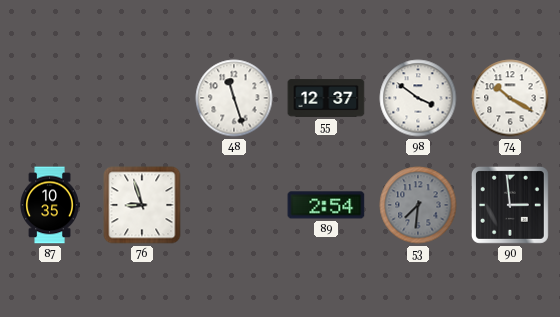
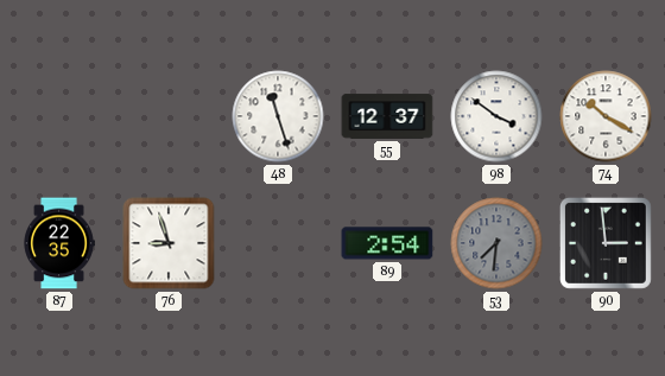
87: 10:35 -> 22:35
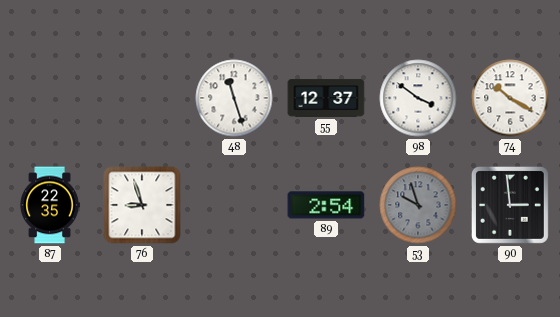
53: 7:31 -> 9:57
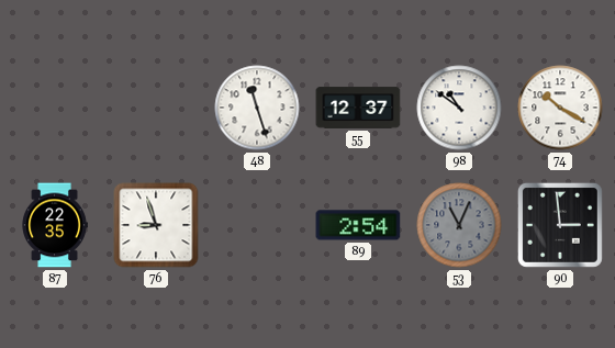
98: 3:51 -> 10:51
53: 9:57 -> 11:04
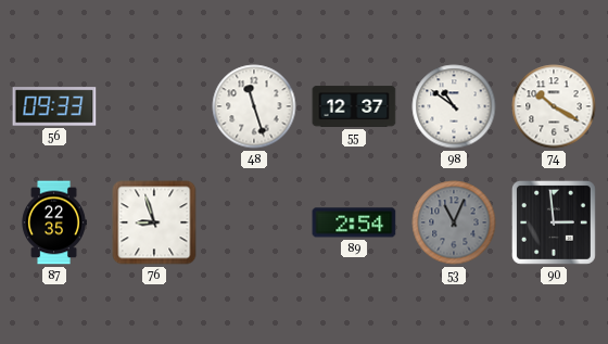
56: none -> 09:33
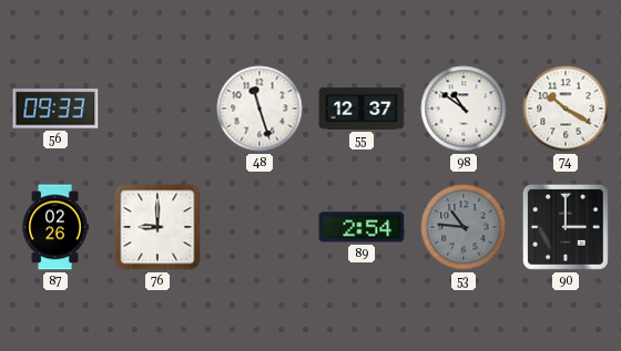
87: 22:35 -> 02:26
76: 8:57 -> 9:00
53: 11:04 -> 10:46
90: 2:59 -> 3:00
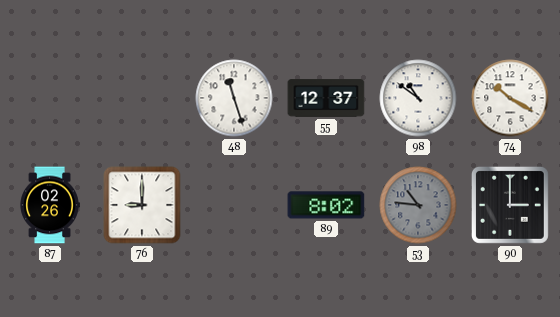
56: 09:33 -> none
89: 2:54 -> 8:02
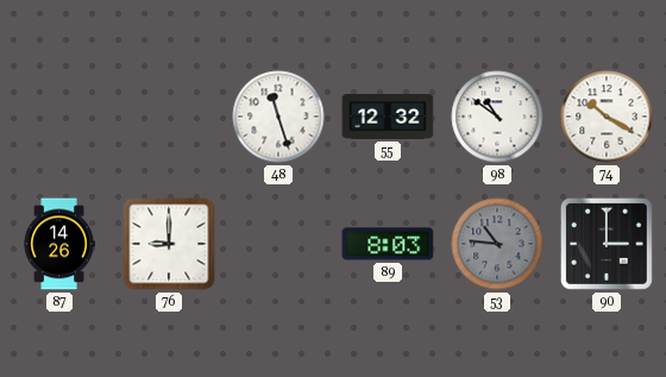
55: 12:37 -> 12:32
87: 02:26 -> 14:26
89: 8:02 -> 8:03
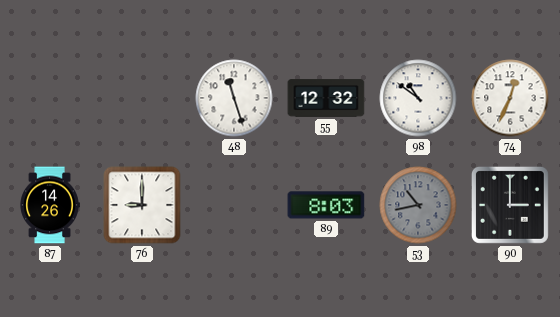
74: 10:20 -> 12:34
53: 10:46 -> 10:43
